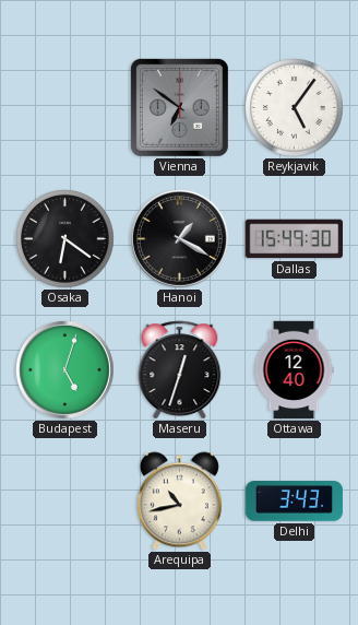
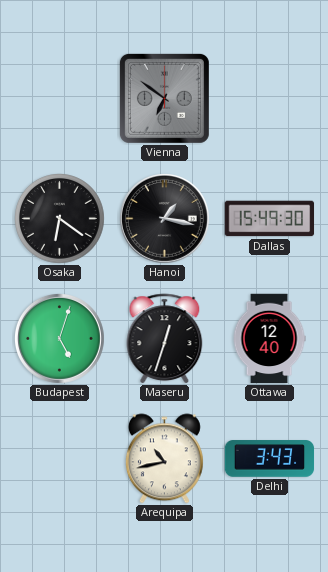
Reykjavik: 5:06 -> none
Hanoi: 1:20 -> 1:17
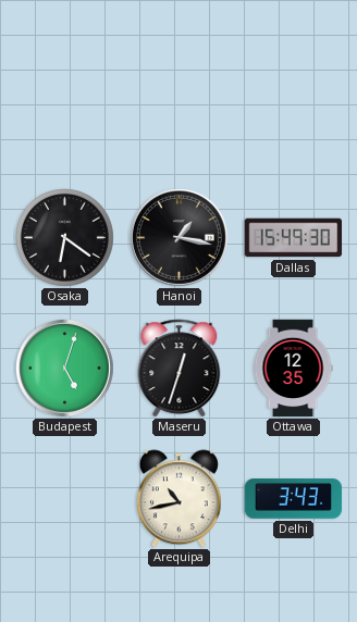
Vienna: 6:51 -> none
Ottawa: 12:40 -> 12:35
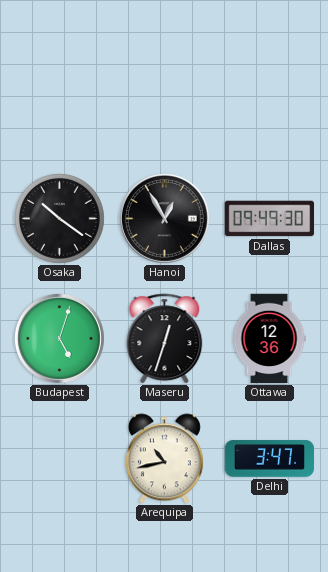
Osaka: 6:21 -> 10:21
Hanoi: 1:17 -> 12:55
Dallas: 15:49 -> 09:49
Ottawa: 12:35 -> 12:36
Delhi: 3:43 -> 3:47
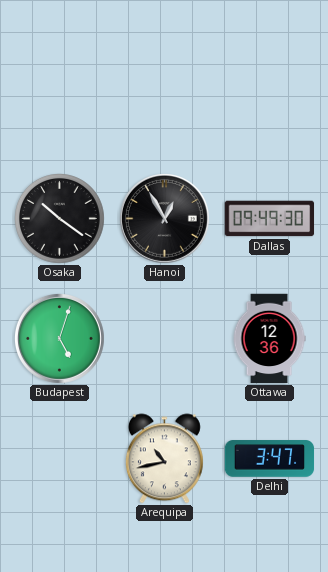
Maseru: 12:33 -> none
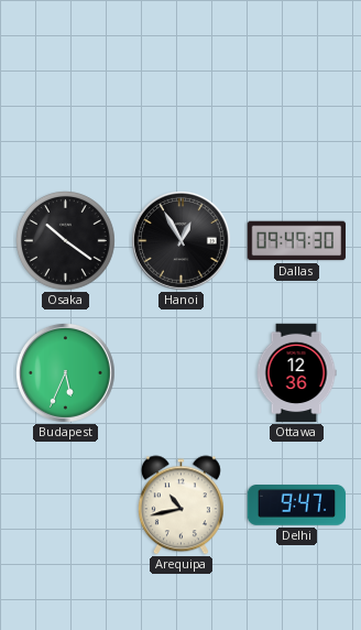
Budapest: 5:03 -> 5:34
Delhi: 3:47 -> 9:47
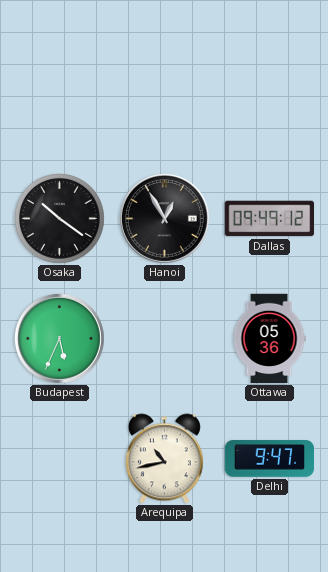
Dallas: 09:49:30 -> 09:49:12
Ottawa: 12:36 -> 05:36
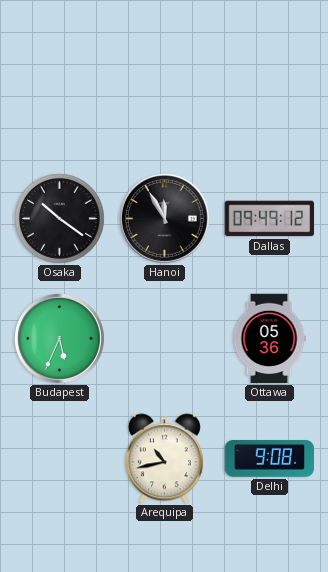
Hanoi: 12:55 -> 11:55
Delhi: 9:47 -> 9:08
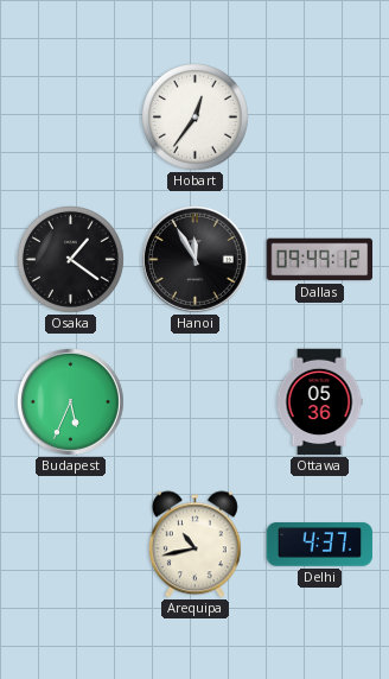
Hobart: none -> 12:36
Osaka: 10:21 -> 1:21
Delhi: 9:08 -> 4:37
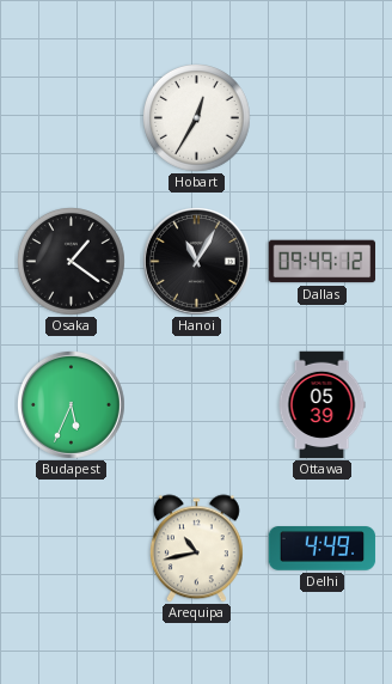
Hobart: 12:36 -> 12:35
Hanoi: 11:55 -> 11:05
Ottawa: 05:36 -> 05:39
Delhi: 4:37 -> 4:49
